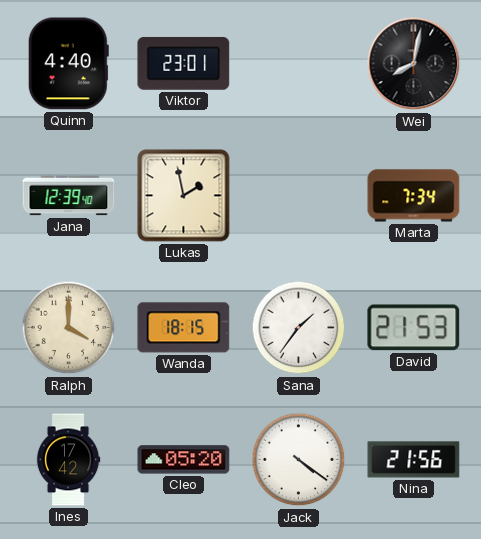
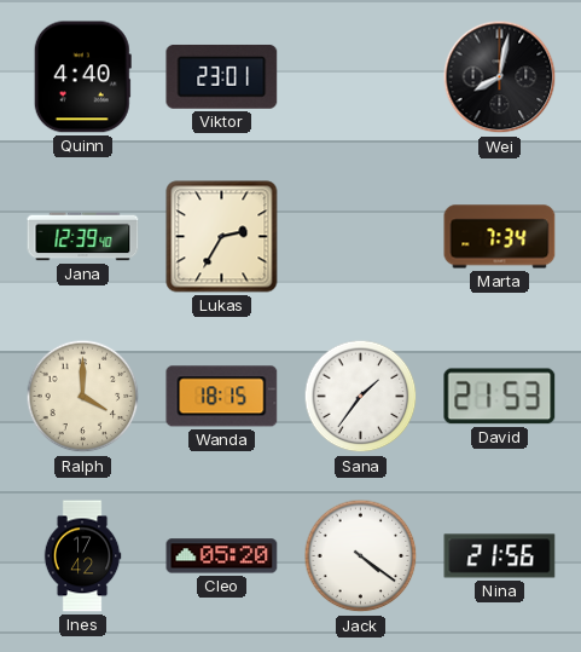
Lukas: 1:58 -> 2:35
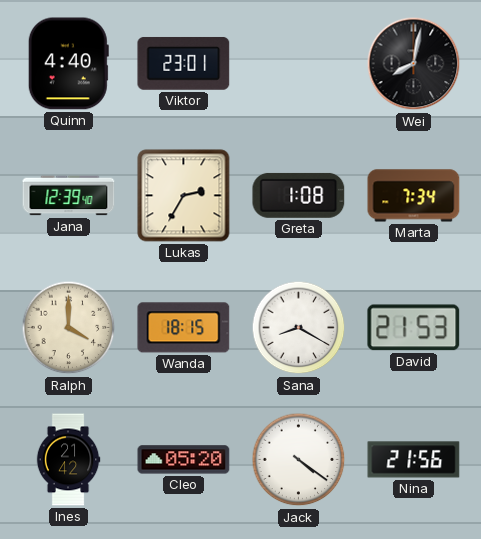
Greta: none -> 1:08
Sana: 1:36 -> 8:20
Ines: 17:42 -> 21:42
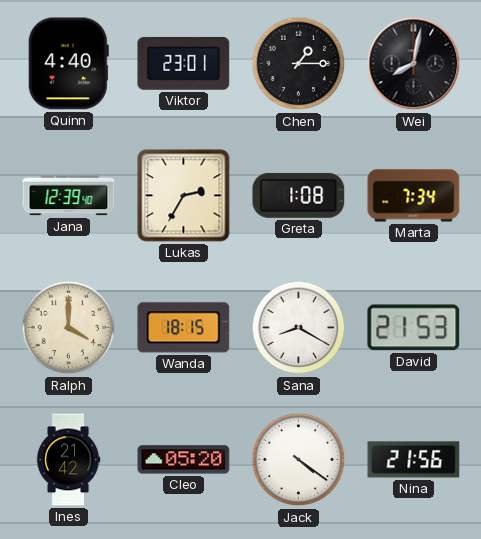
Chen: none -> 1:15
